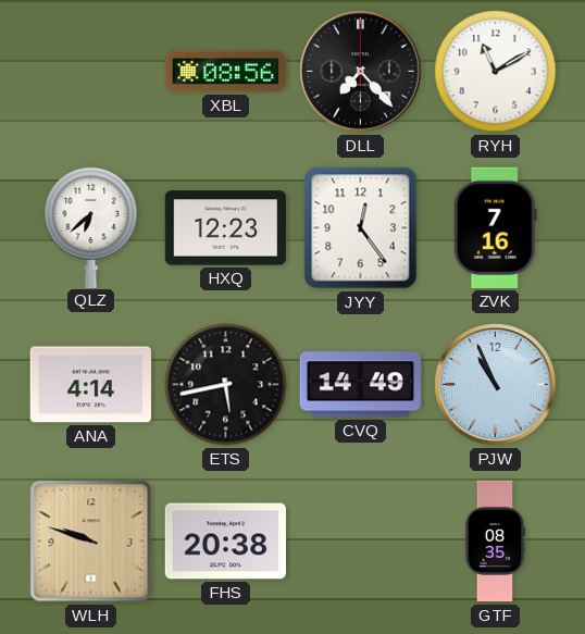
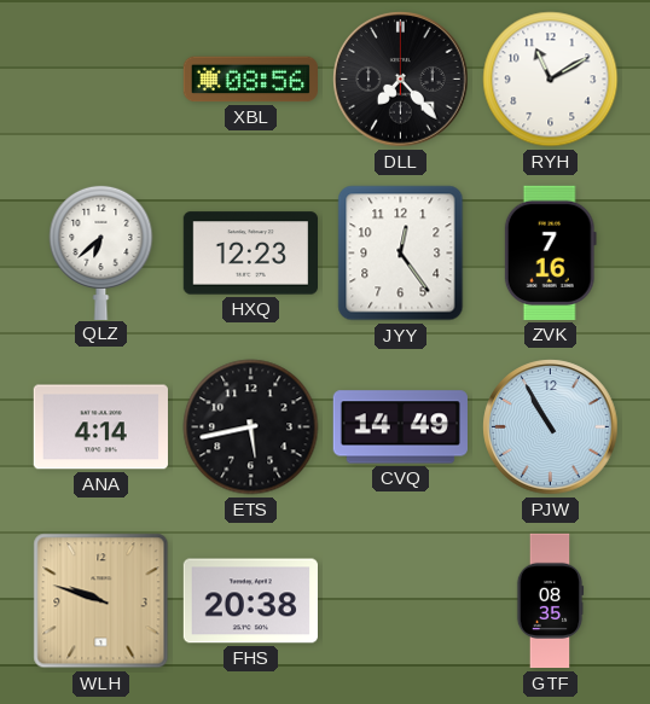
PJW: 10:56 -> 10:55
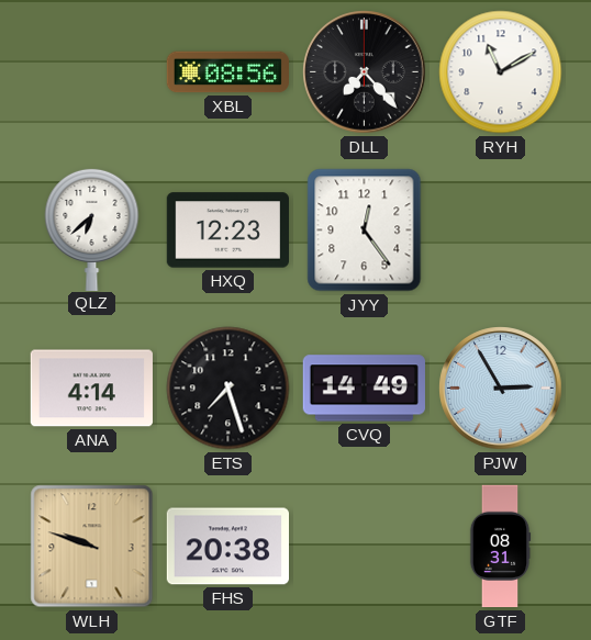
ZVK: 7:16 -> none
ETS: 5:43 -> 7:27
PJW: 10:55 -> 2:55
GTF: 08:35 -> 08:31
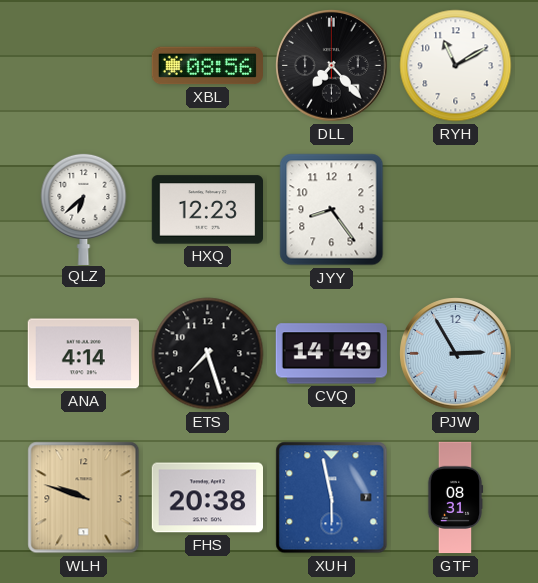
JYY: 12:24 -> 8:24
XUH: none -> 5:58
